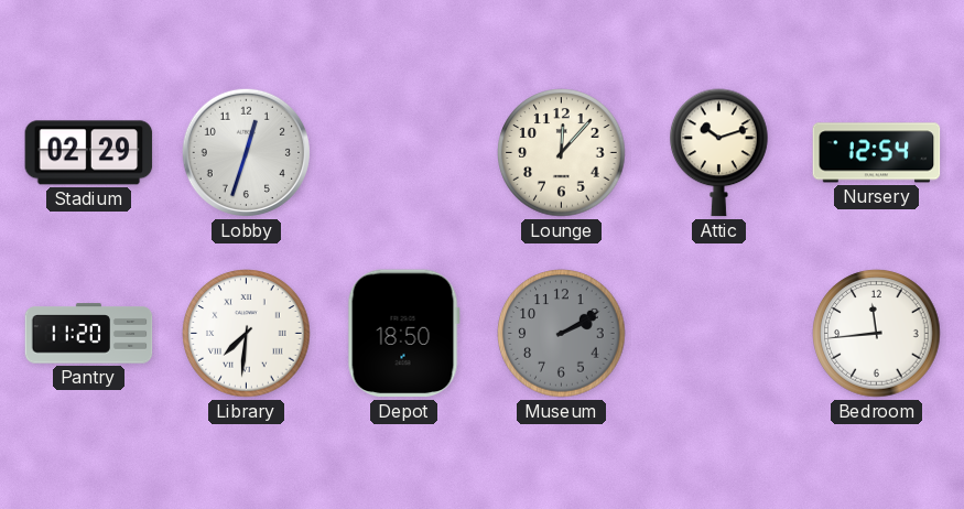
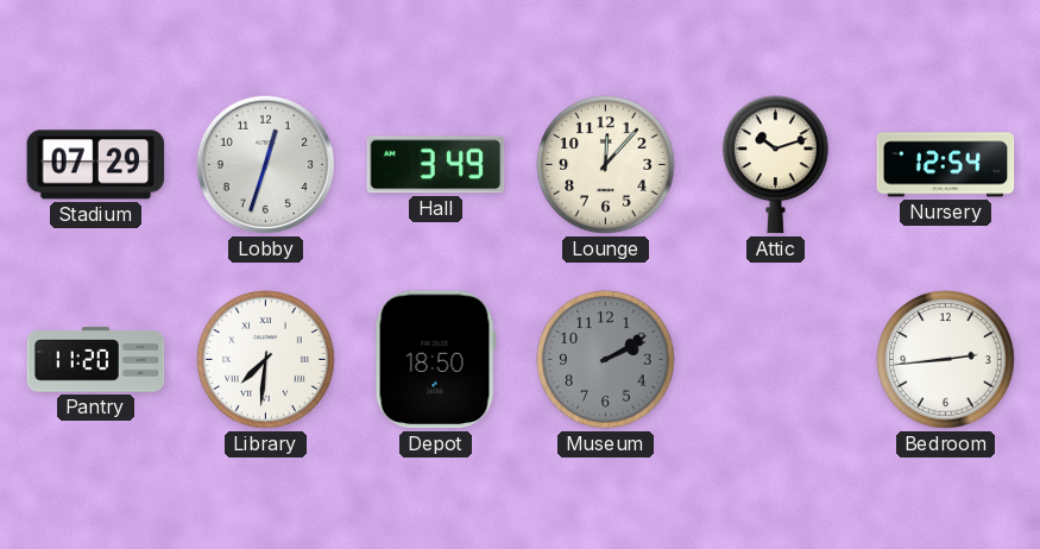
Stadium: 02:29 -> 07:29
Hall: none -> 3:49
Bedroom: 11:44 -> 2:44
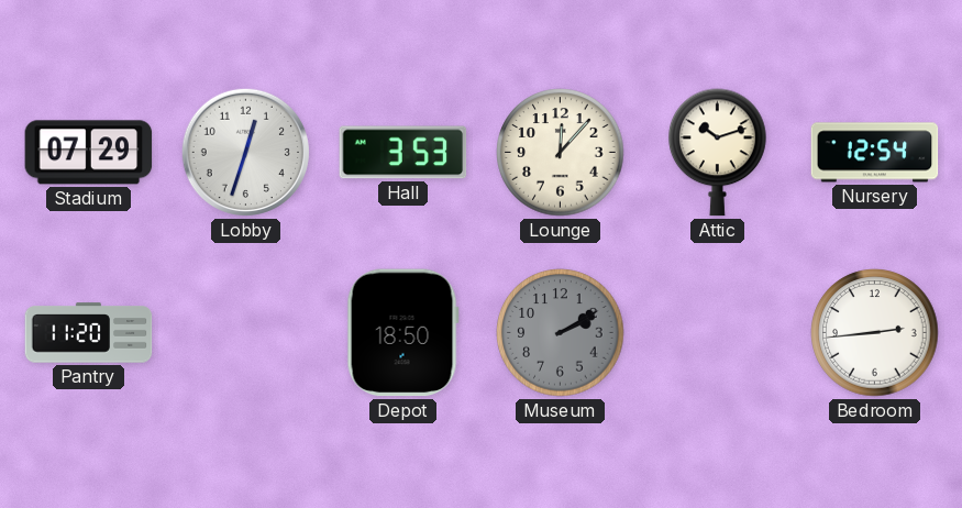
Hall: 3:49 -> 3:53
Library: 7:31 -> none
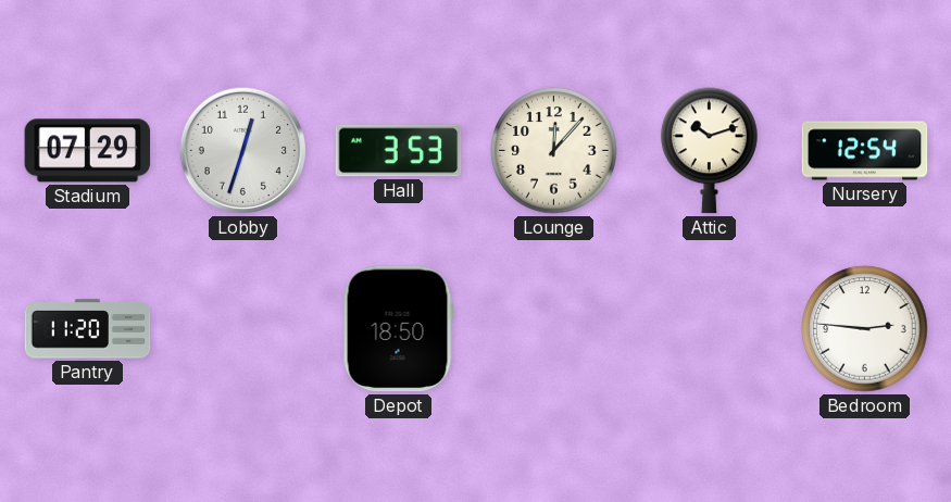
Museum: 2:10 -> none
Bedroom: 2:44 -> 2:46
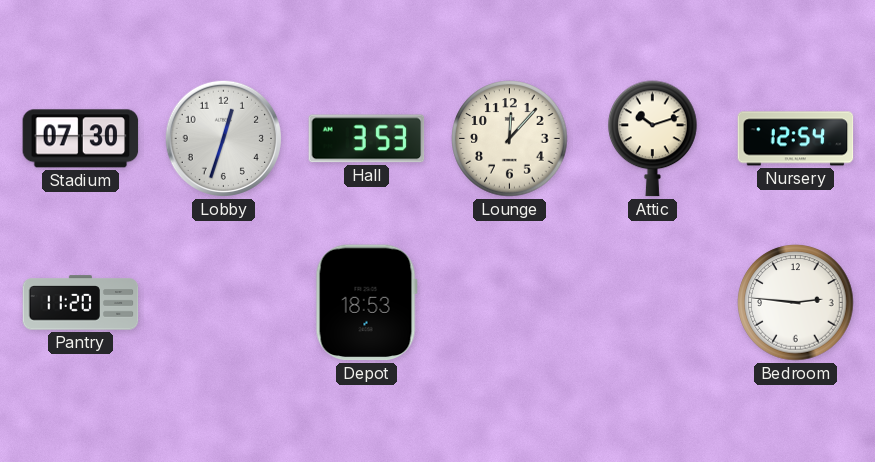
Stadium: 07:29 -> 07:30
Depot: 18:50 -> 18:53
